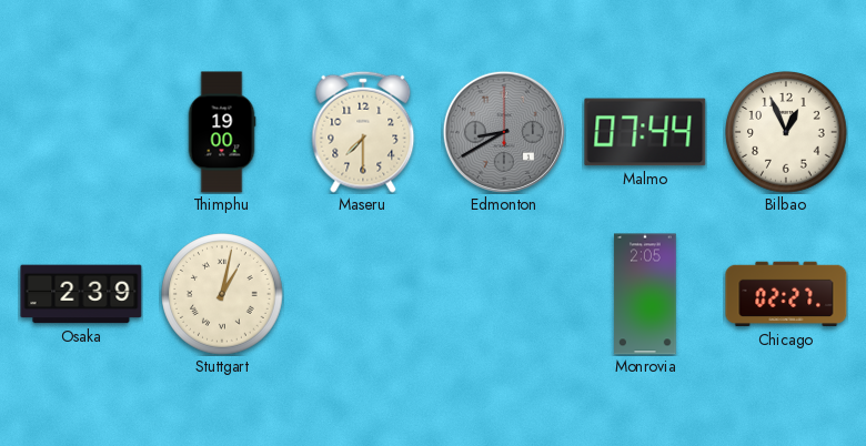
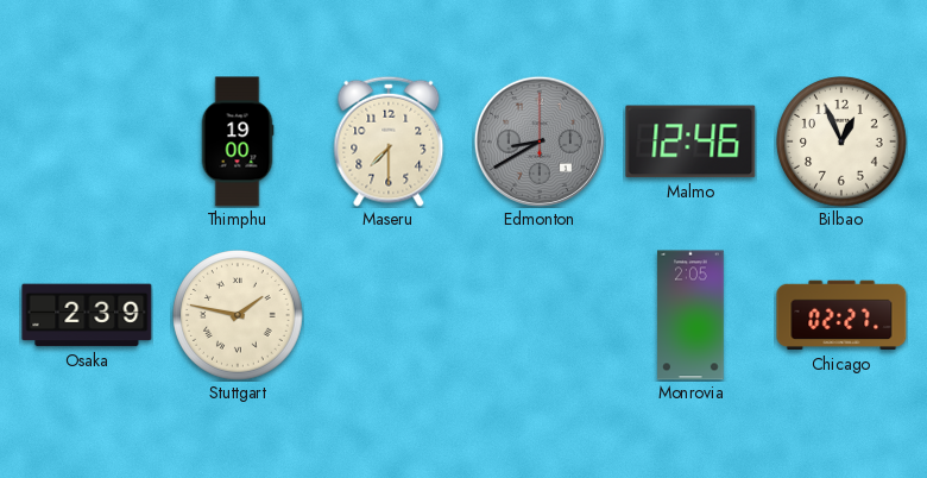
Malmo: 07:44 -> 12:46
Stuttgart: 1:02 -> 1:47
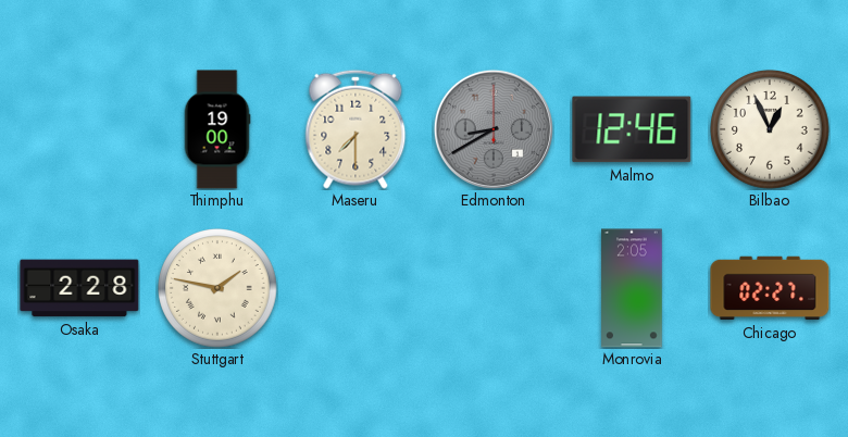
Osaka: 2:39 -> 2:28
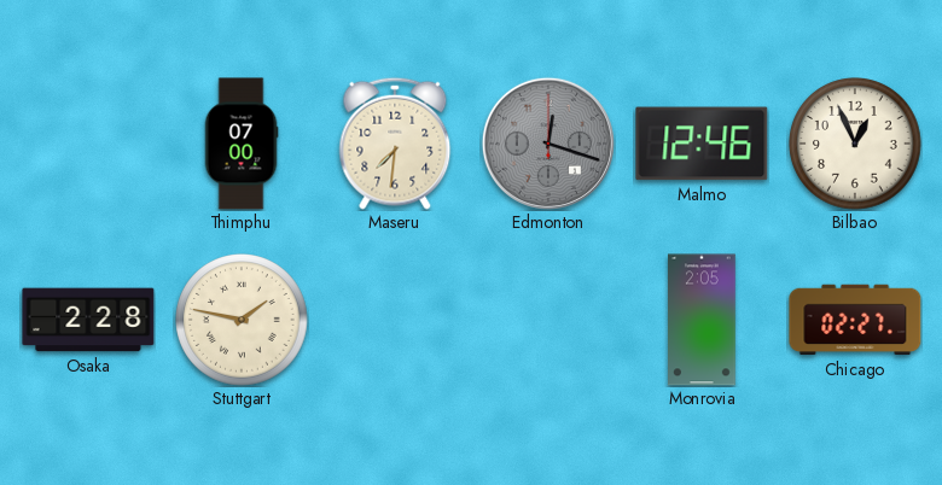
Thimphu: 19:00 -> 07:00
Maseru: 7:30 -> 7:31
Edmonton: 8:40 -> 12:18
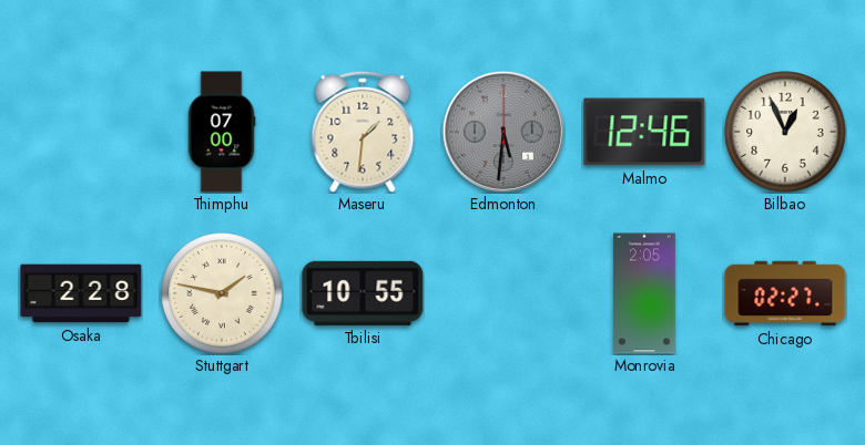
Maseru: 7:31 -> 1:31
Edmonton: 12:18 -> 5:31
Tbilisi: none -> 10:55
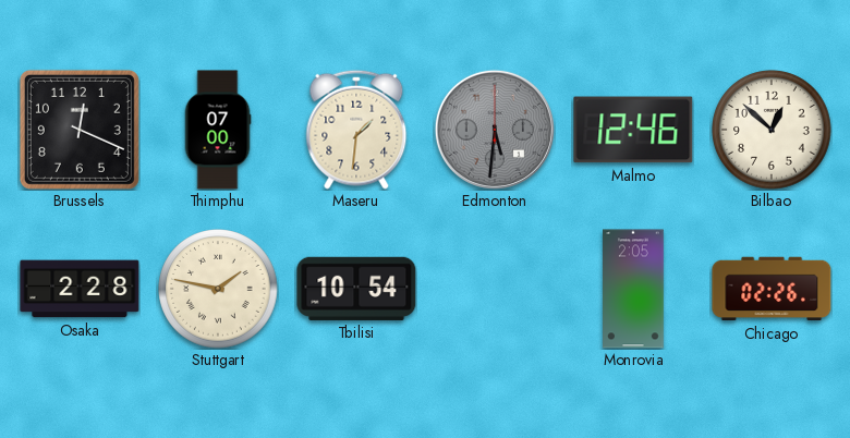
Brussels: none -> 12:19
Bilbao: 12:56 -> 12:52
Tbilisi: 10:55 -> 10:54
Chicago: 02:27 -> 02:26
